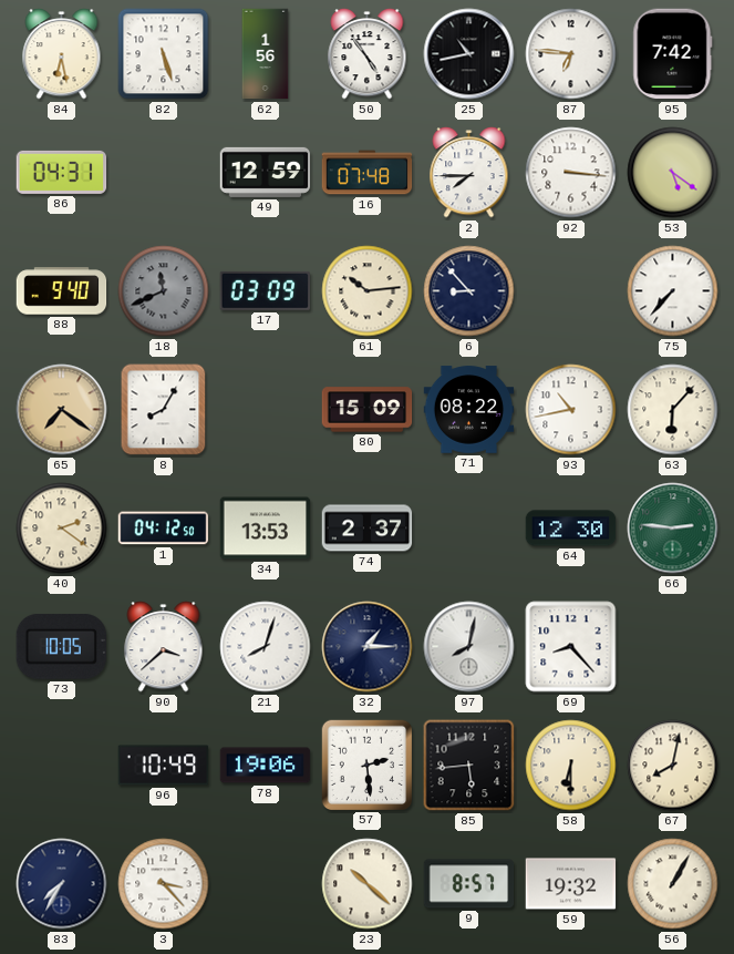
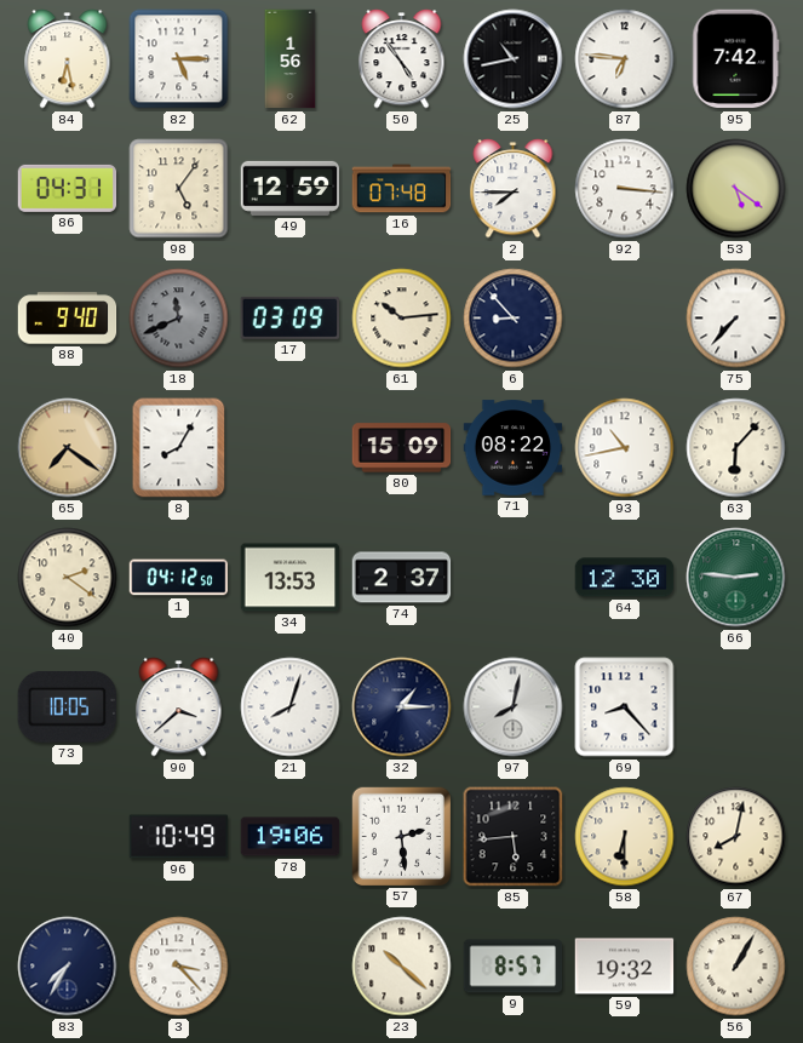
82: 5:27 -> 5:15
98: none -> 5:06
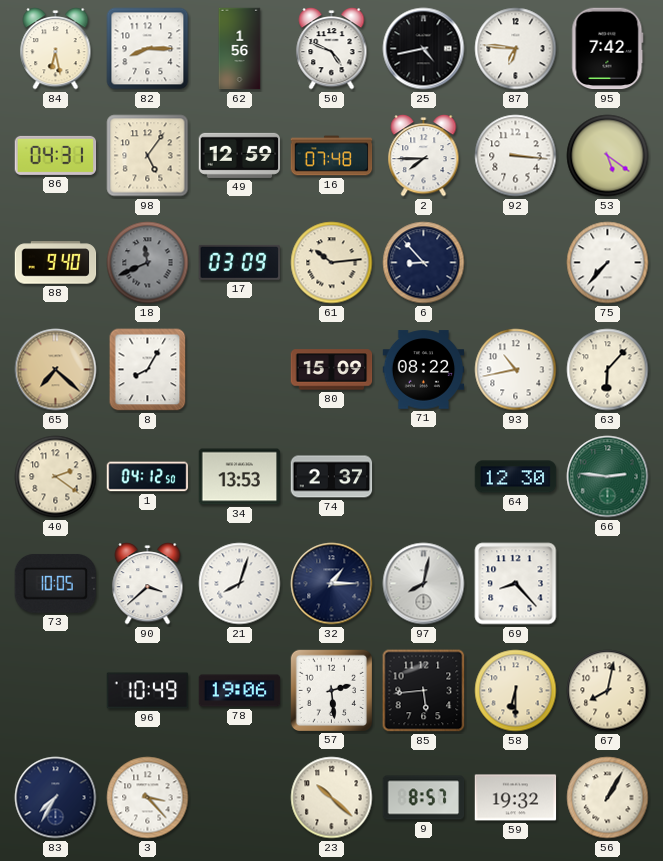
82: 5:15 -> 8:15
50: 4:54 -> 4:49
25: 10:43 -> 4:43
65: 7:21 -> 7:22
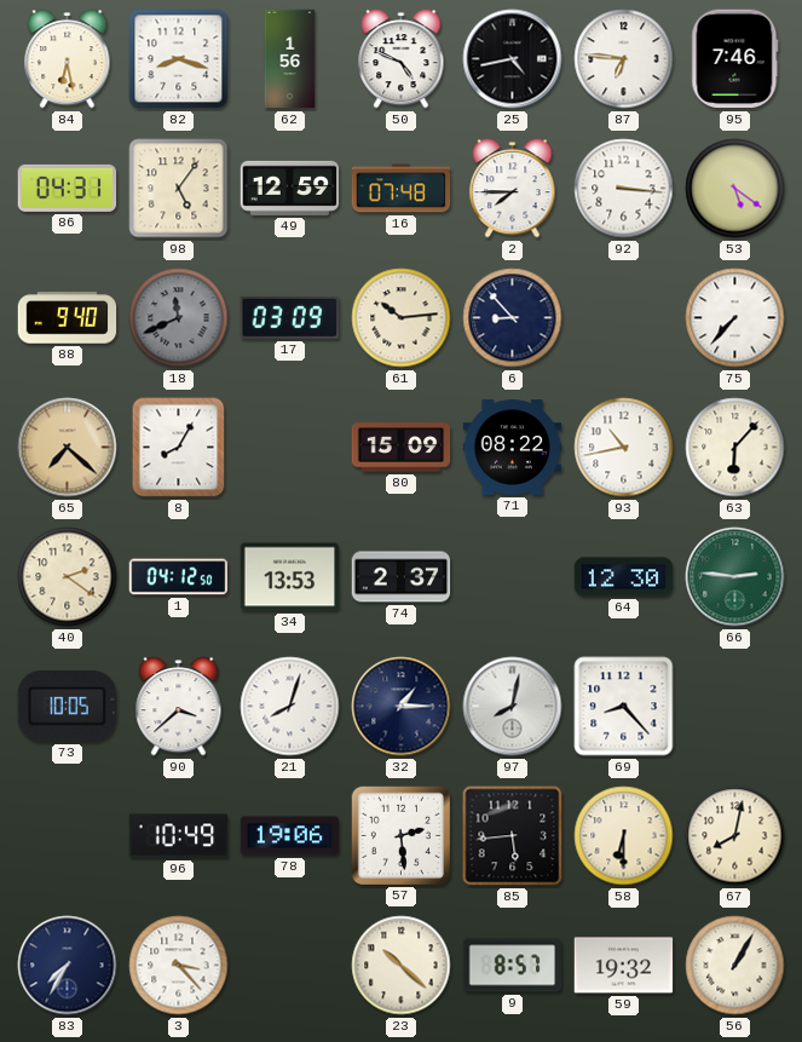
82: 8:15 -> 8:18
95: 7:42 -> 7:46
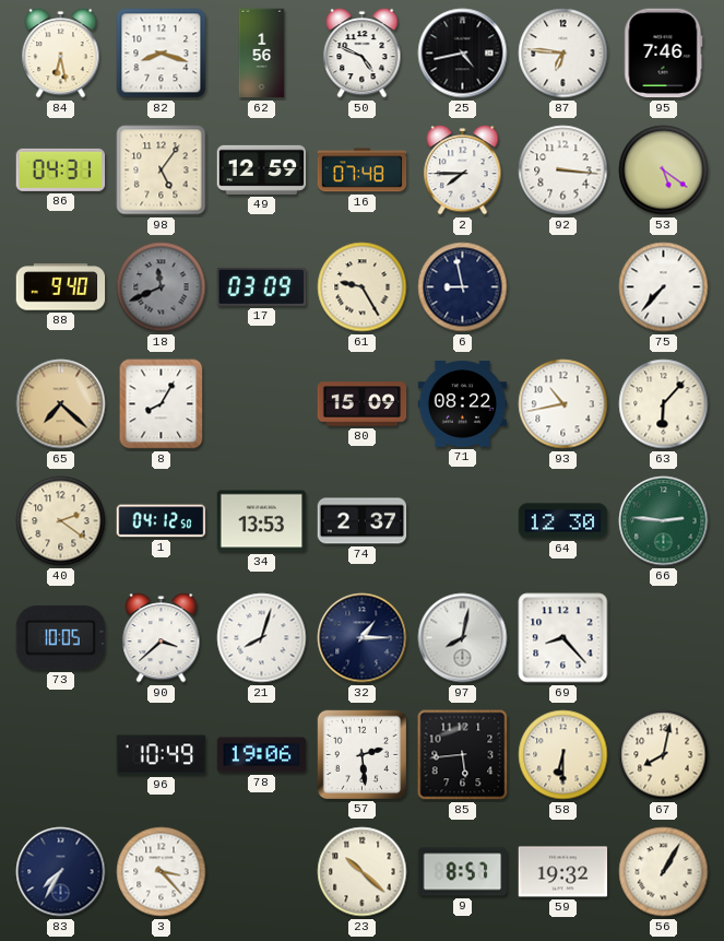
61: 10:14 -> 9:25
6: 8:53 -> 8:58
